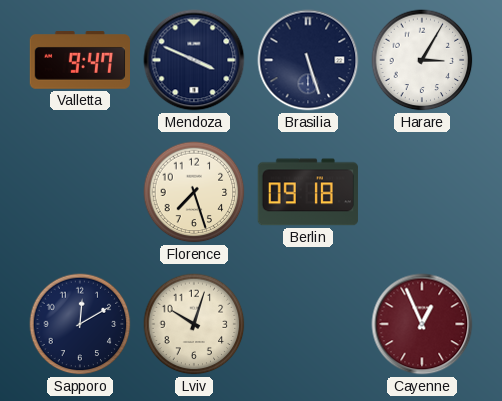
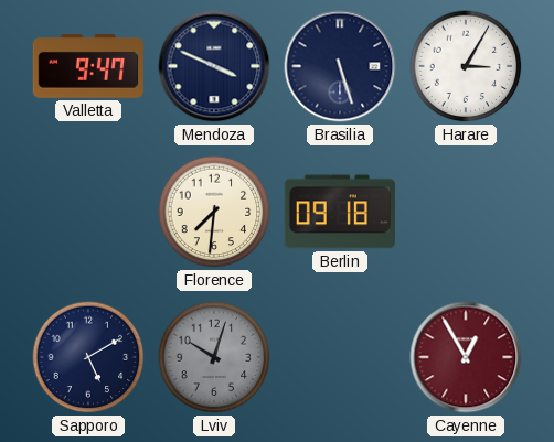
Florence: 7:27 -> 7:31
Sapporo: 12:10 -> 5:10
Lviv dial: cream -> grey
Cayenne: 12:56 -> 12:55
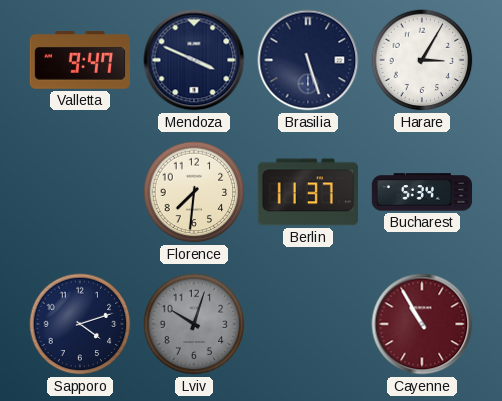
Berlin: 09:18 -> 11:37
Bucharest: none -> 5:34
Sapporo: 5:10 -> 4:12
Cayenne: 12:55 -> 10:55
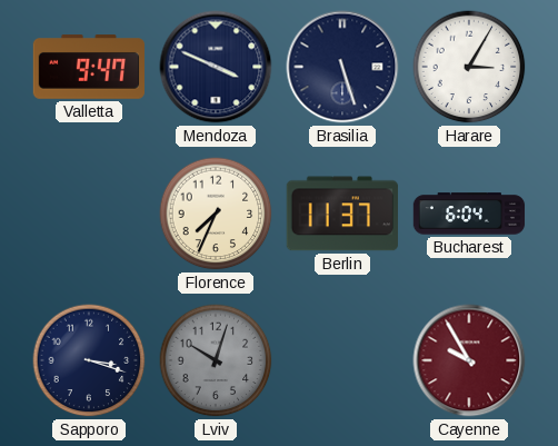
Florence: 7:31 -> 7:34
Bucharest: 5:34 -> 6:04
Sapporo: 4:12 -> 3:18
Cayenne: 10:55 -> 9:55
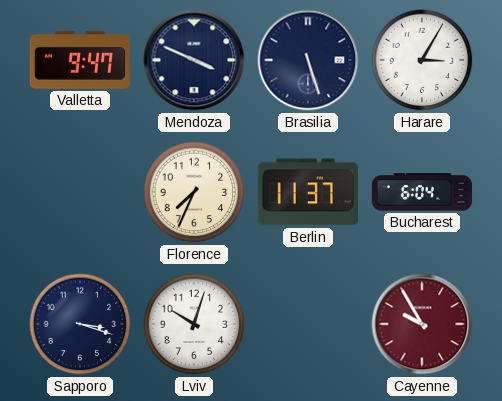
Lviv dial: grey -> white
